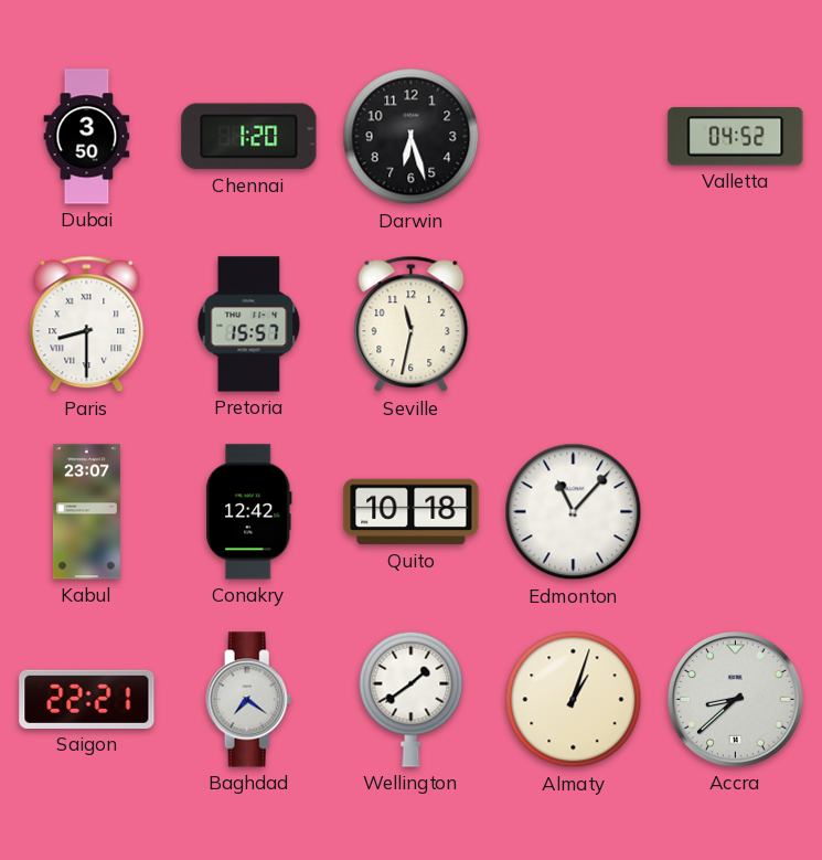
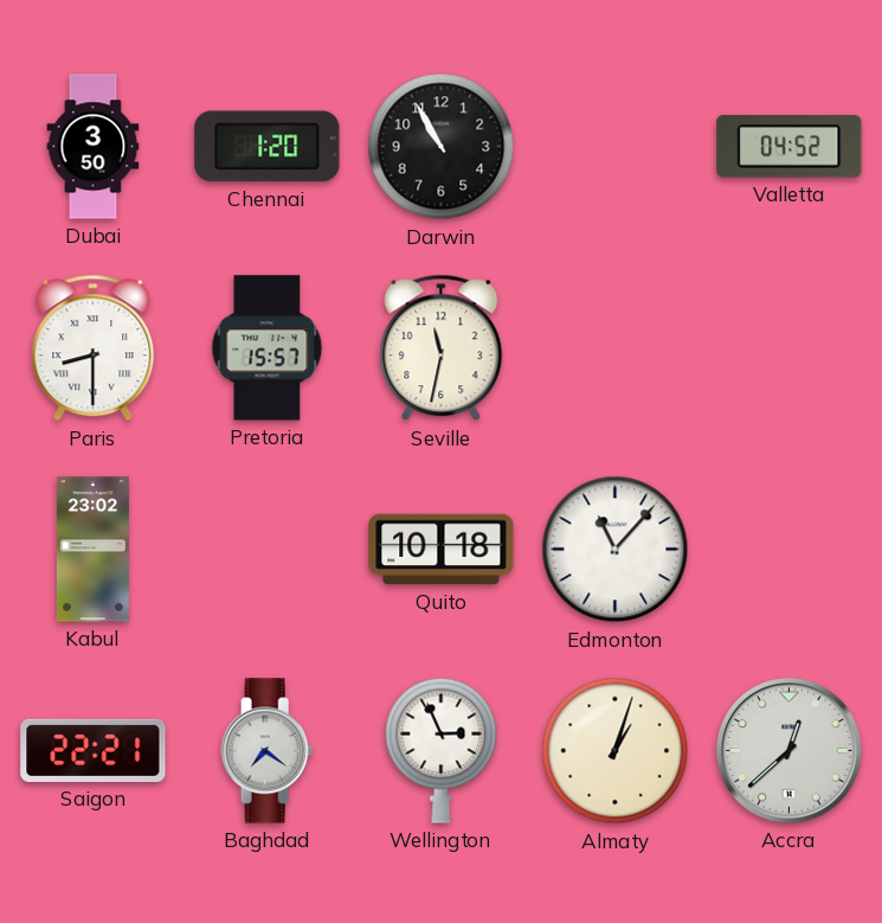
Darwin: 6:27 -> 10:55
Kabul: 23:07 -> 23:02
Conakry: 12:42 -> none
Wellington: 1:39 -> 2:56
Accra: 8:38 -> 12:38
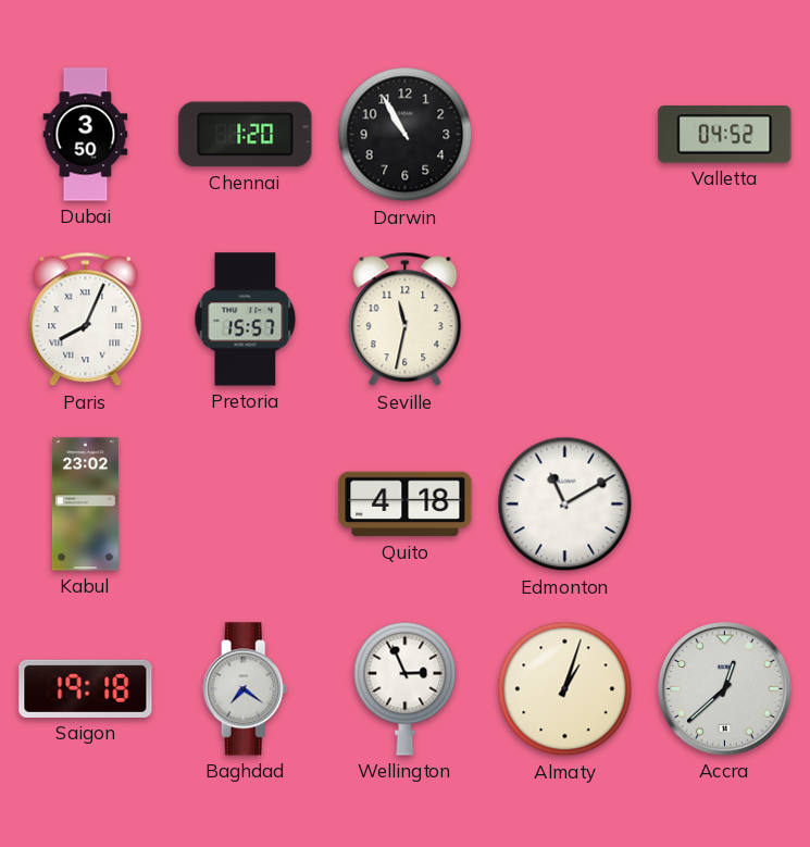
Paris: 8:30 -> 8:04
Quito: 10:18 -> 4:18
Edmonton: 11:07 -> 11:10
Saigon: 22:21 -> 19:18
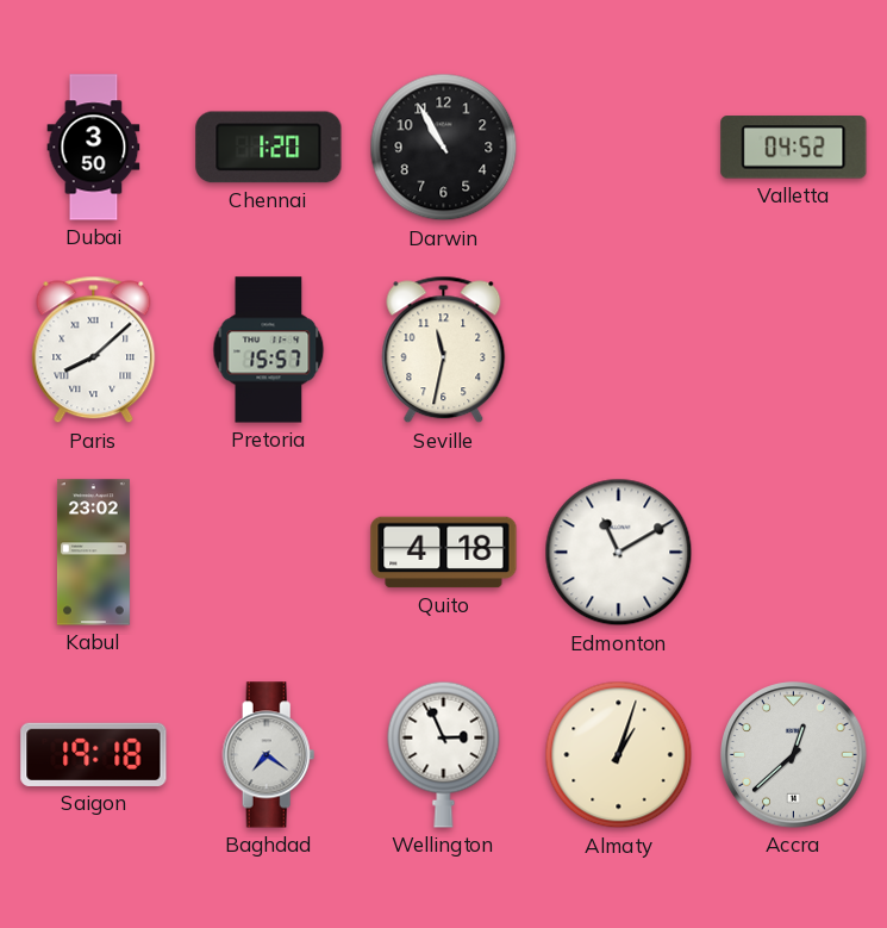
Paris: 8:04 -> 8:08
